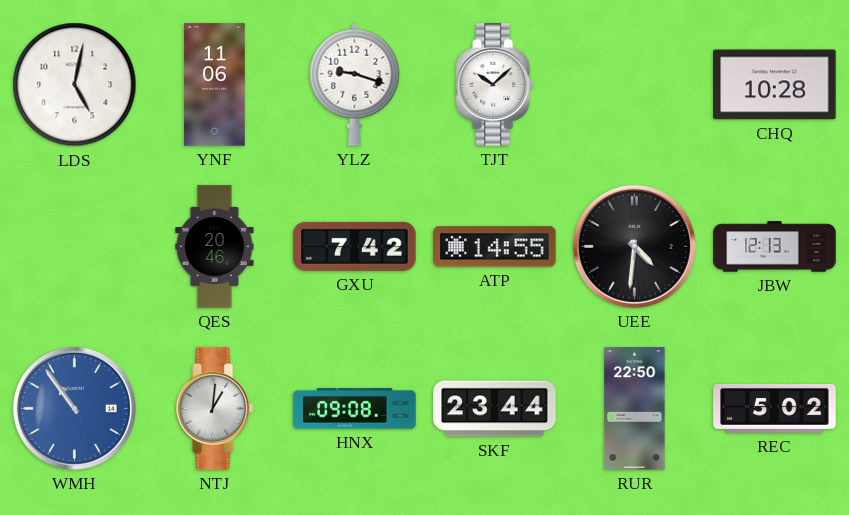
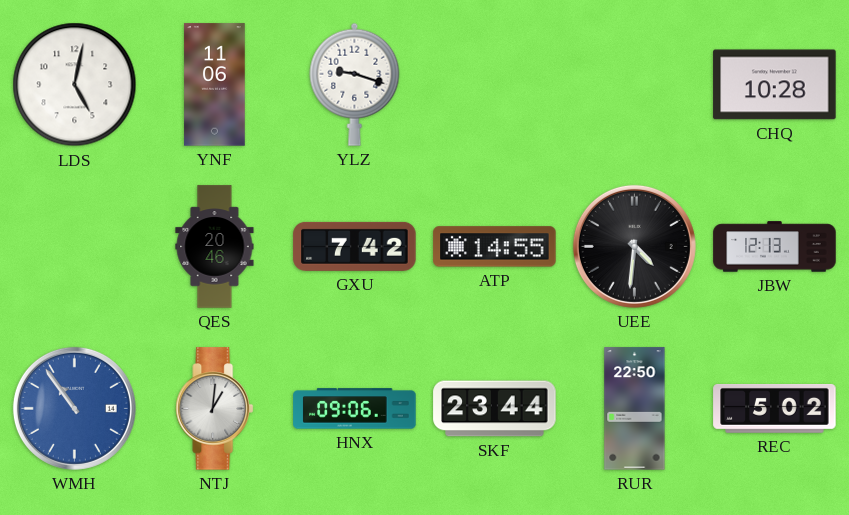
TJT: 10:08 -> none
HNX: 09:08 -> 09:06
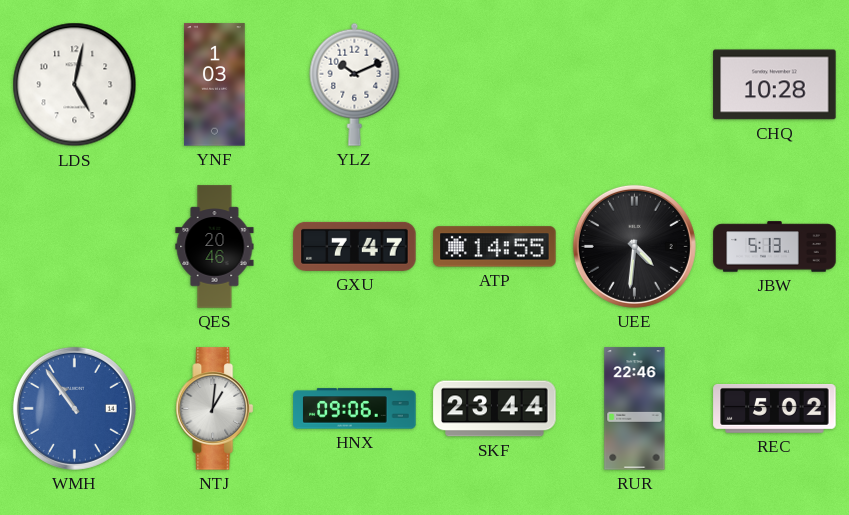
YNF: 11:06 -> 1:03
YLZ: 9:18 -> 10:11
GXU: 7:42 -> 7:47
JBW: 12:13 -> 5:13
RUR: 22:50 -> 22:46
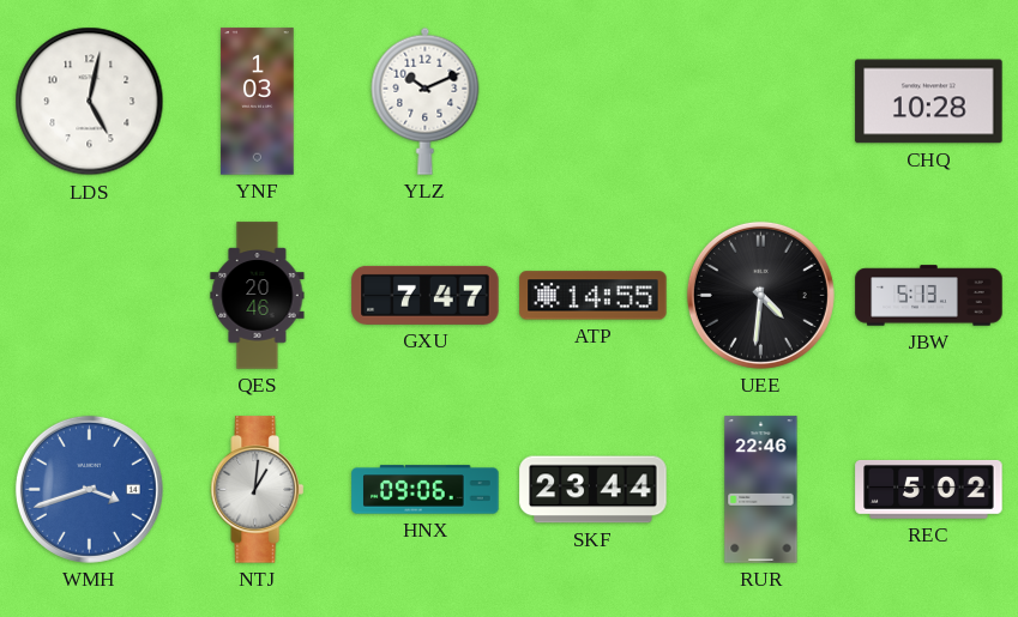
WMH: 10:54 -> 3:42
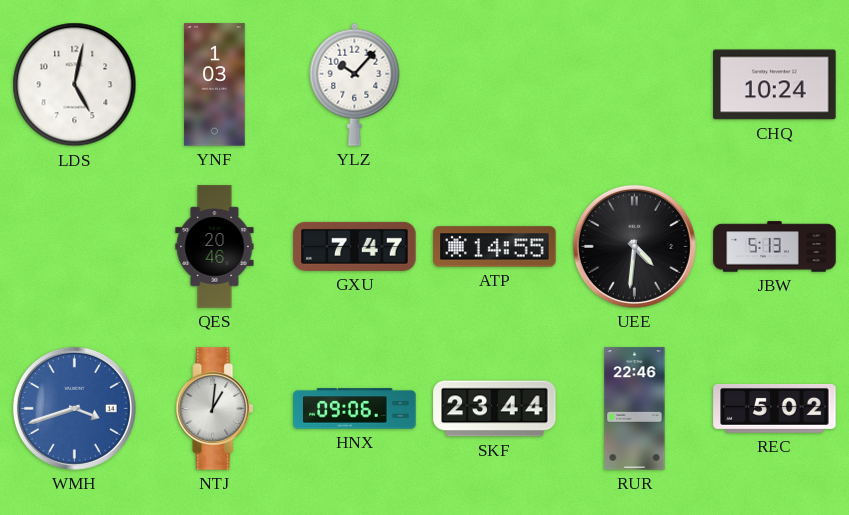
YLZ: 10:11 -> 10:07
CHQ: 10:28 -> 10:24
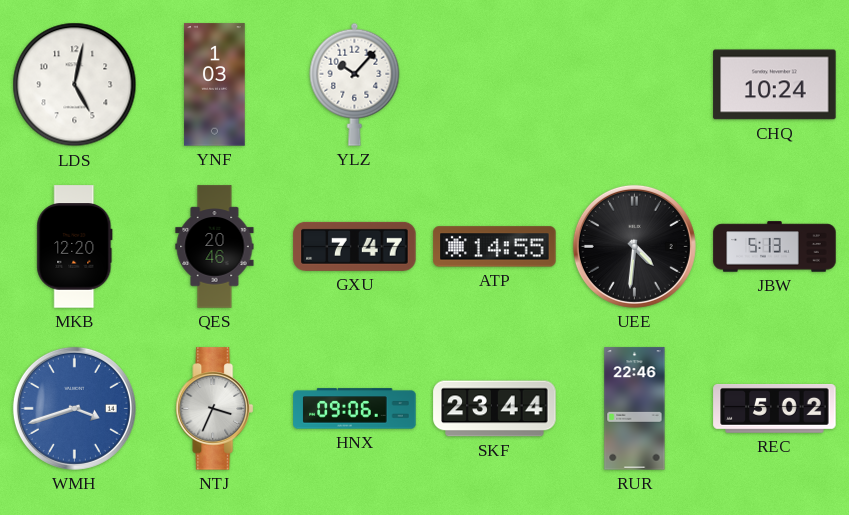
MKB: none -> 12:20
NTJ: 1:01 -> 3:34
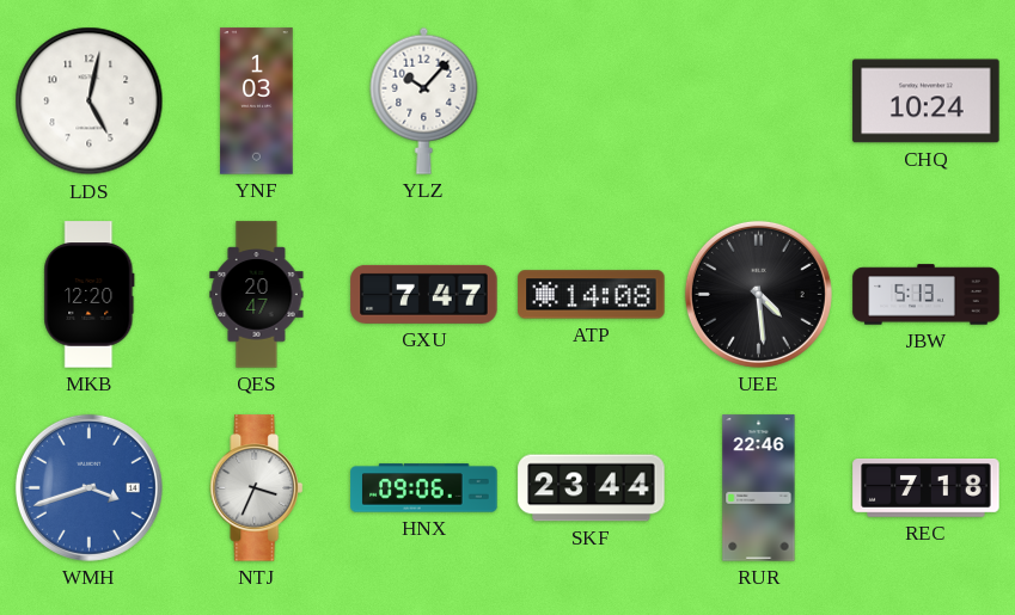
QES: 20:46 -> 20:47
ATP: 14:55 -> 14:08
UEE: 4:31 -> 4:29
REC: 5:02 -> 7:18
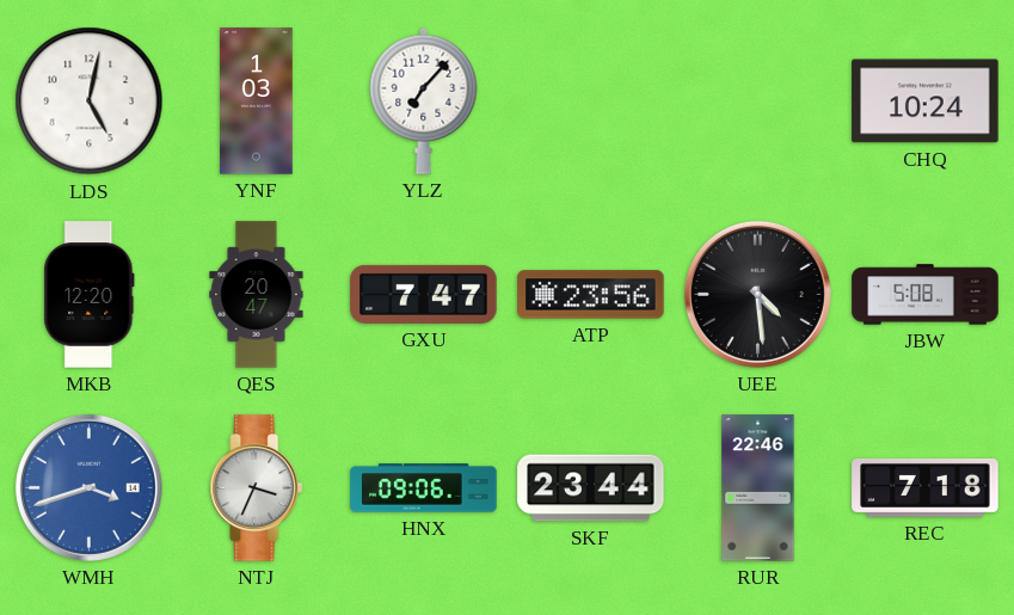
YLZ: 10:07 -> 7:07
ATP: 14:08 -> 23:56
JBW: 5:13 -> 5:08
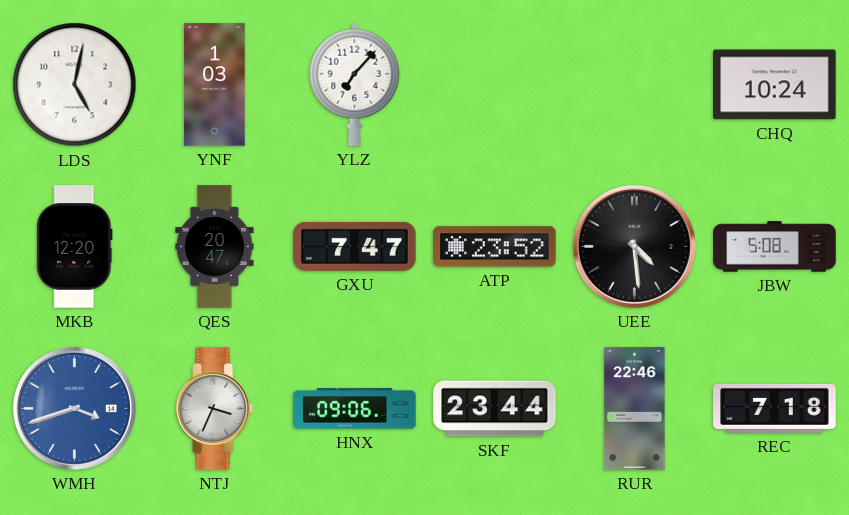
ATP: 23:56 -> 23:52
